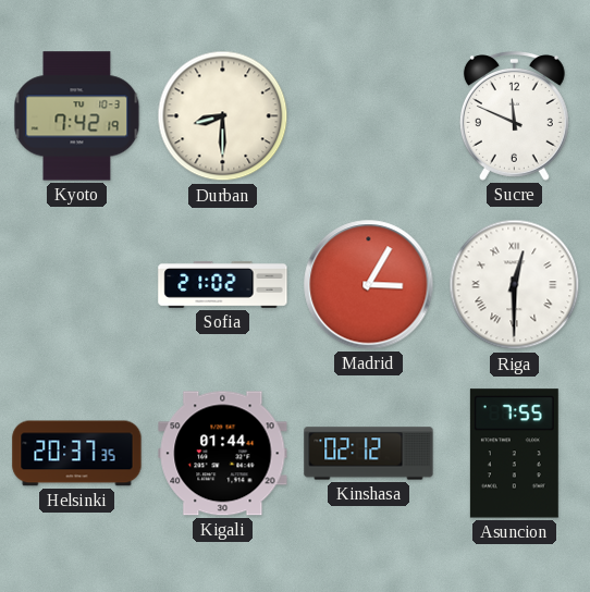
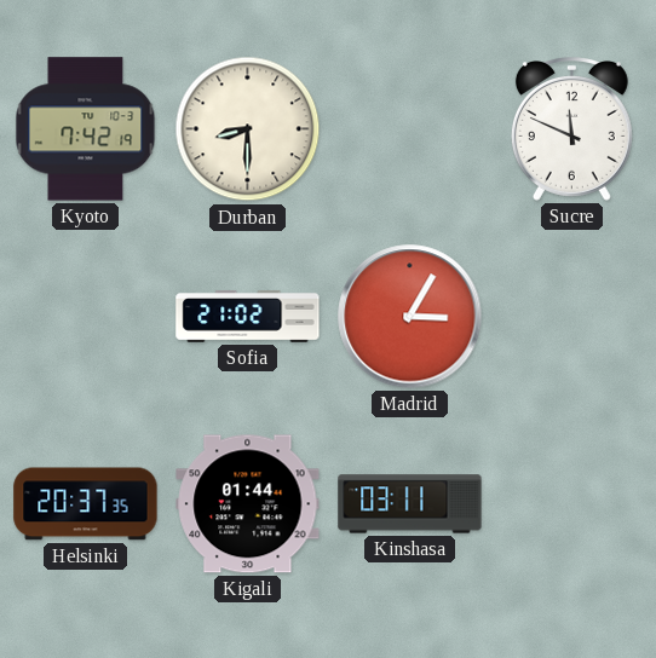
Riga: 12:30 -> none
Kinshasa: 02:12 -> 03:11
Asuncion: 7:55 -> none
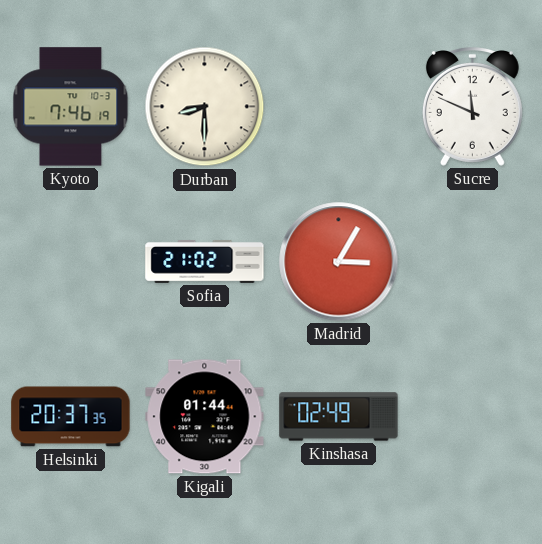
Kyoto: 7:42 -> 7:46
Kinshasa: 03:11 -> 02:49
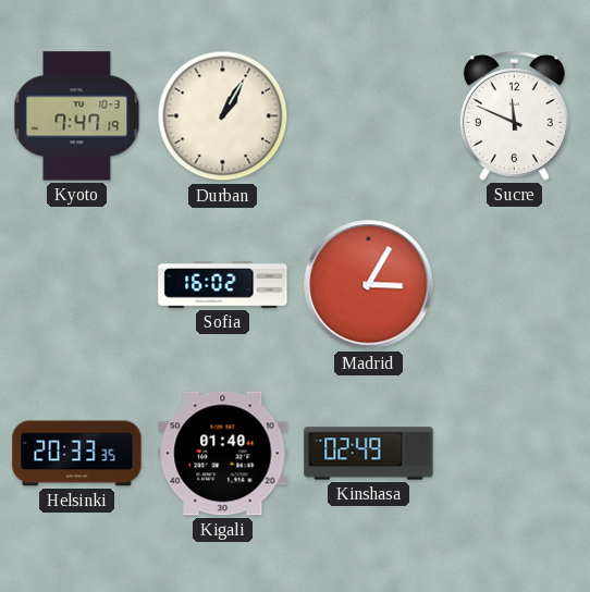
Kyoto: 7:46 -> 7:47
Durban: 8:30 -> 1:05
Sofia: 21:02 -> 16:02
Helsinki: 20:37 -> 20:33
Kigali: 01:44 -> 01:40
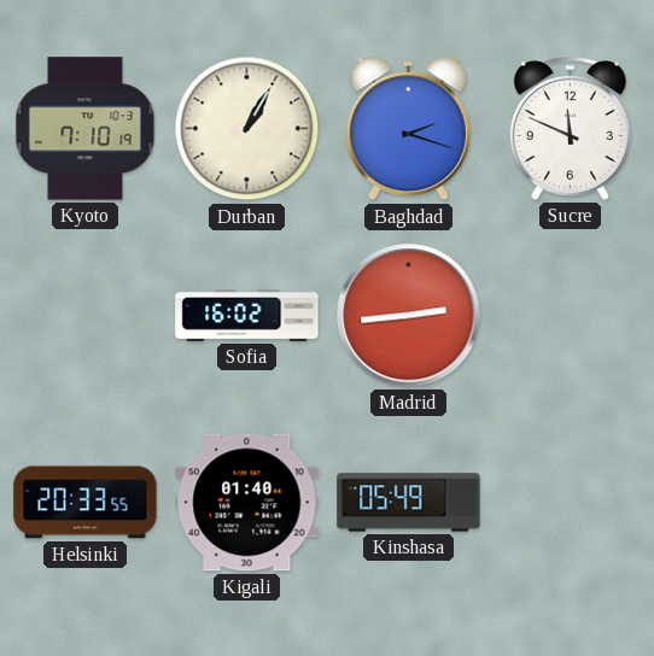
Kyoto: 7:47 -> 7:10
Baghdad: none -> 2:18
Madrid: 3:05 -> 2:44
Helsinki: 20:33:35 -> 20:33:55
Kinshasa: 02:49 -> 05:49
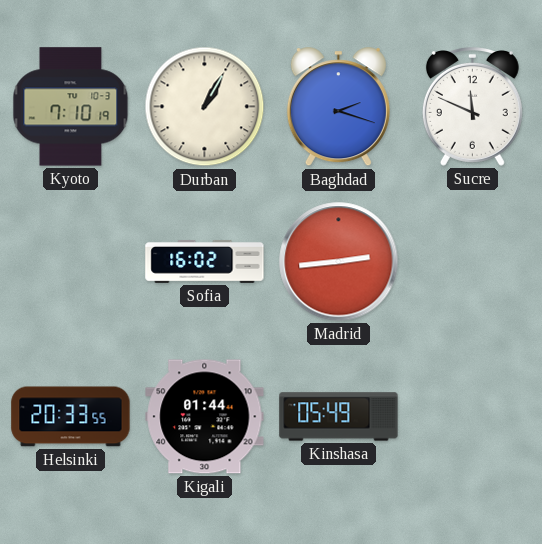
Kigali: 01:40 -> 01:44
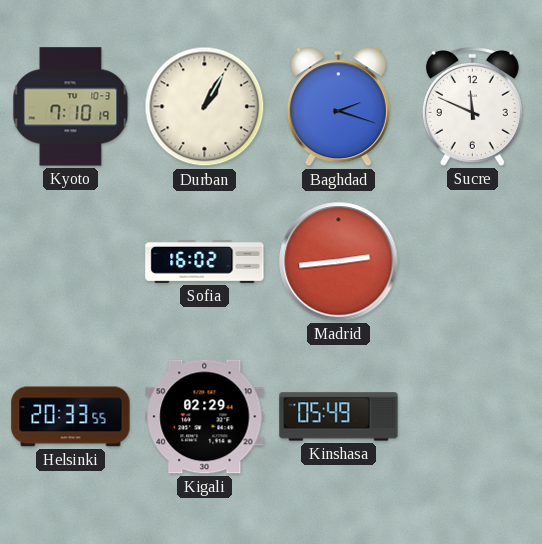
Kigali: 01:44 -> 02:29
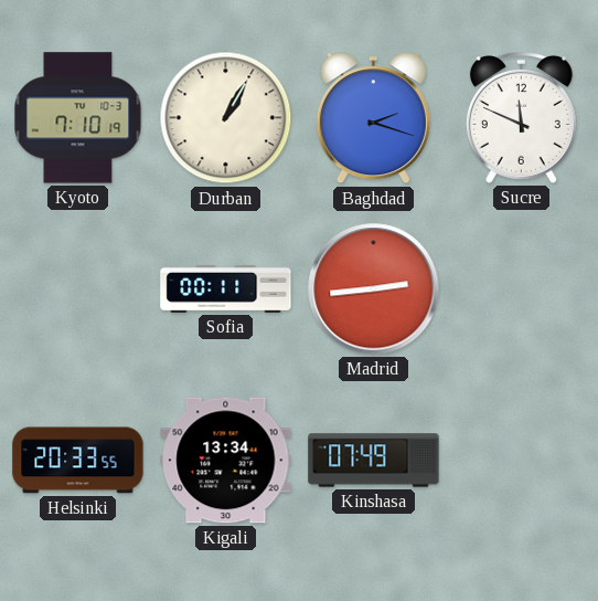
Sofia: 16:02 -> 00:11
Kigali: 02:29 -> 13:34
Kinshasa: 05:49 -> 07:49
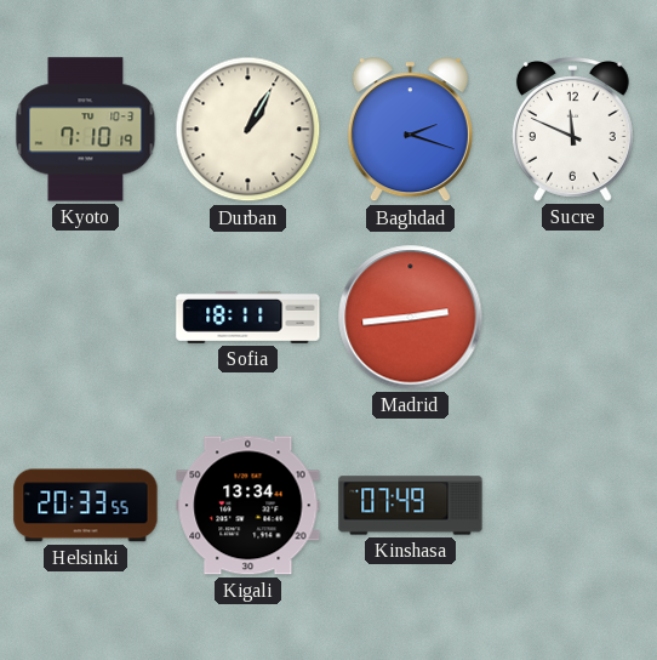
Sofia: 00:11 -> 18:11
